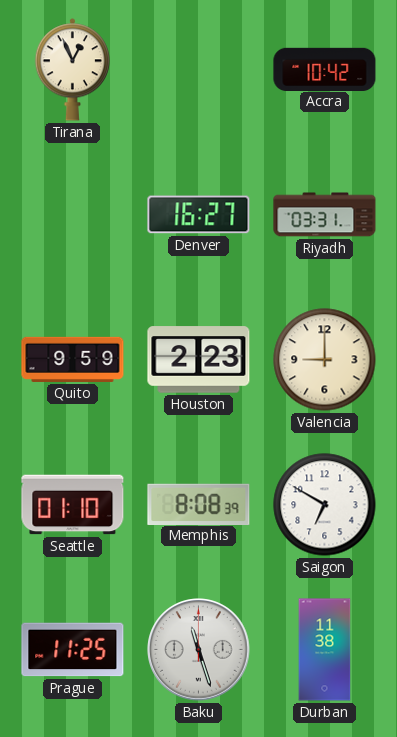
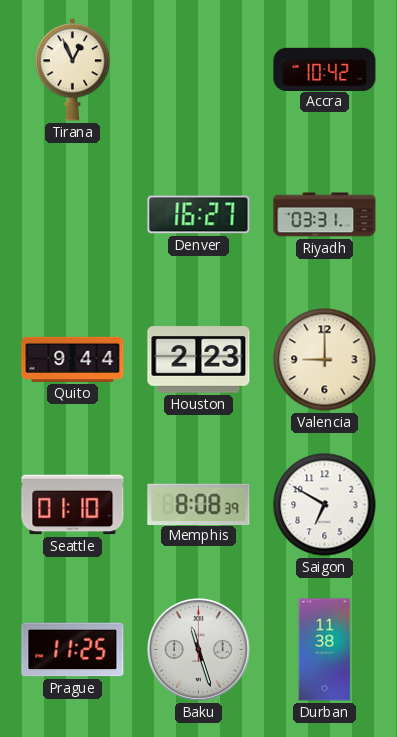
Quito: 9:59 -> 9:44
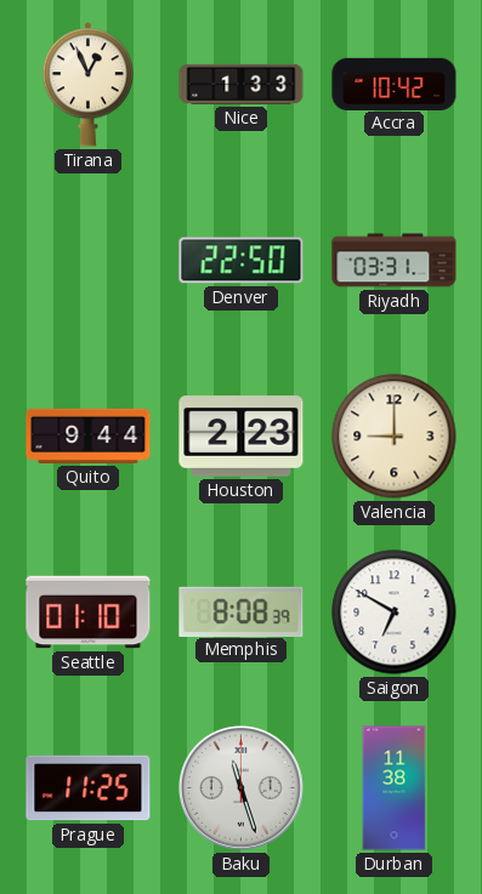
Nice: none -> 1:33
Denver: 16:27 -> 22:50
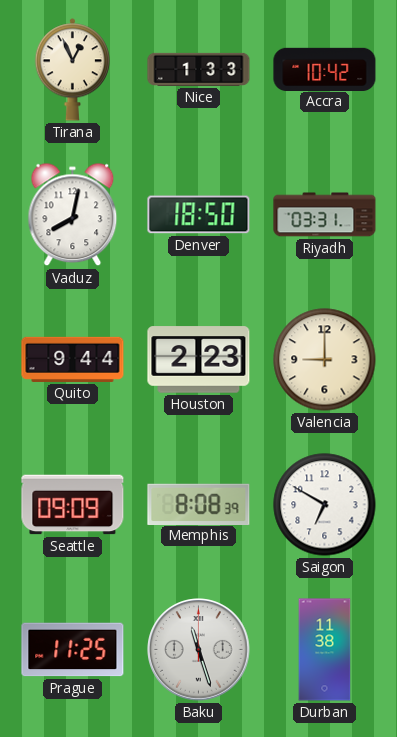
Vaduz: none -> 8:02
Denver: 22:50 -> 18:50
Seattle: 01:10 -> 09:09
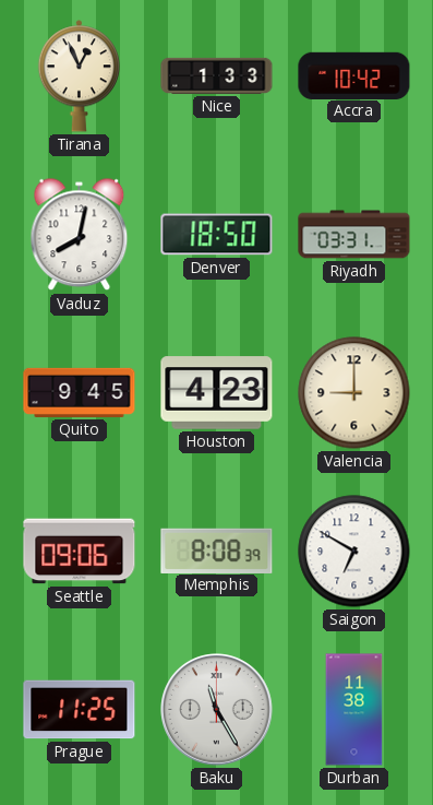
Quito: 9:44 -> 9:45
Houston: 2:23 -> 4:23
Seattle: 09:09 -> 09:06
Baku: 11:27 -> 11:25
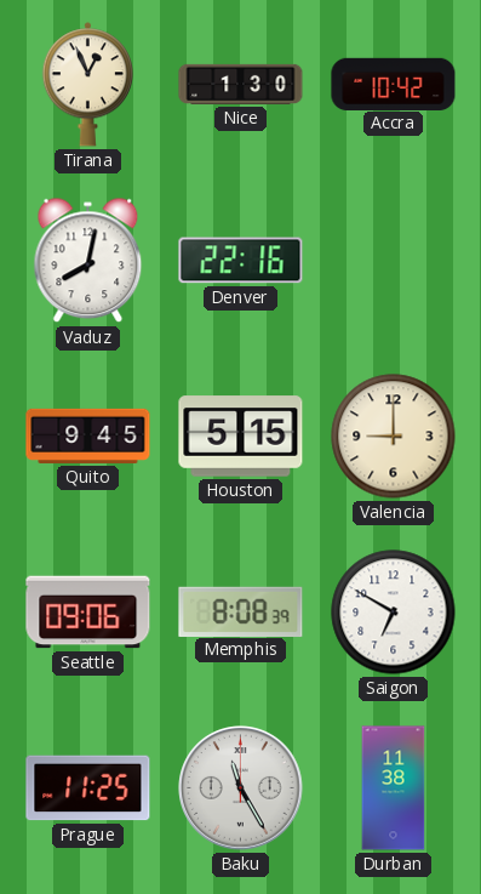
Nice: 1:33 -> 1:30
Denver: 18:50 -> 22:16
Riyadh: 03:31 -> none
Houston: 4:23 -> 5:15
